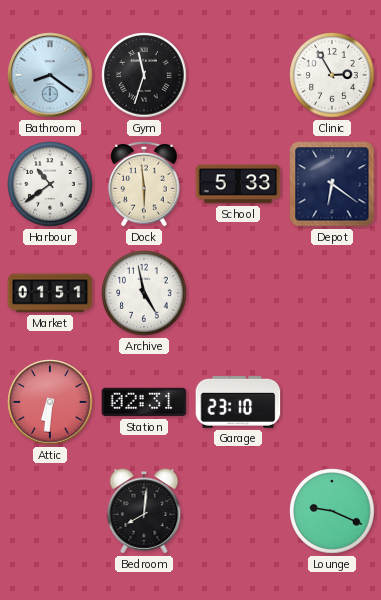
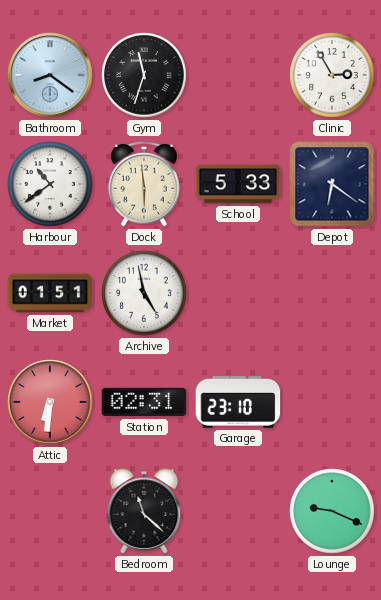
Bedroom: 8:01 -> 11:22
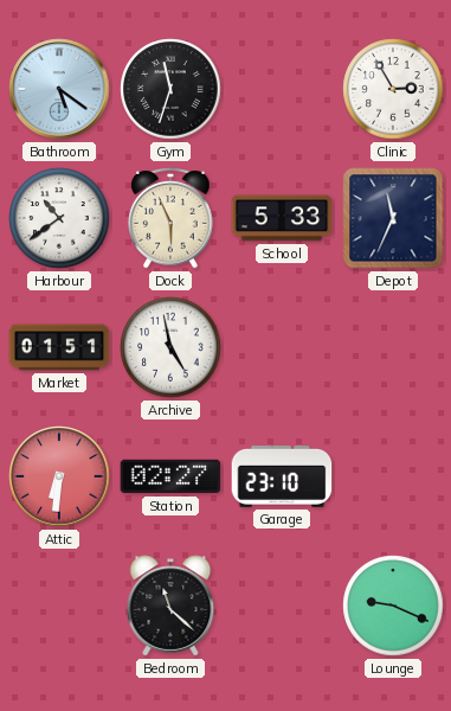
Bathroom: 8:21 -> 5:21
Dock: 5:59 -> 5:56
Depot: 6:21 -> 11:34
Station: 02:31 -> 02:27
